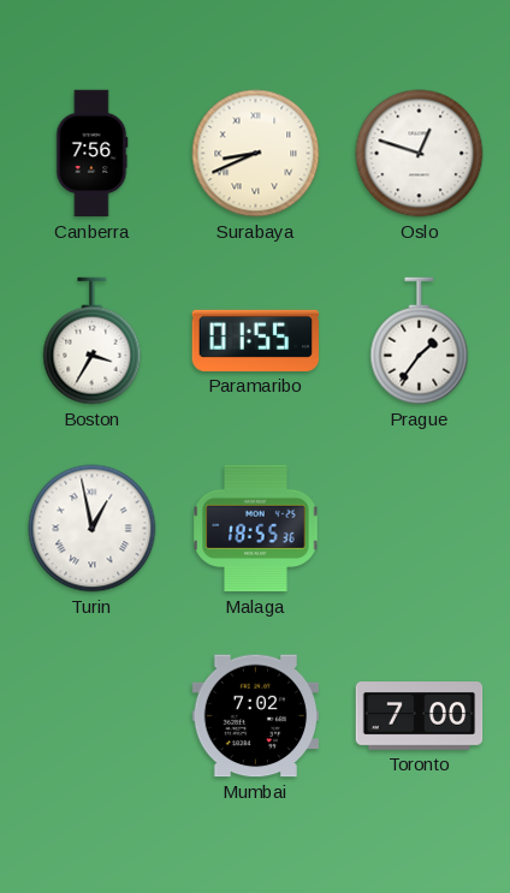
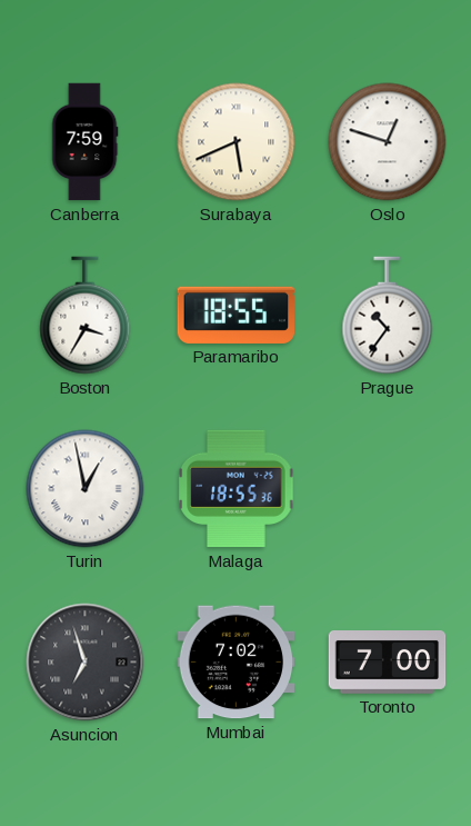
Canberra: 7:56 -> 7:59
Surabaya: 8:41 -> 5:41
Paramaribo: 01:55 -> 18:55
Prague: 1:36 -> 10:36
Asuncion: none -> 6:57
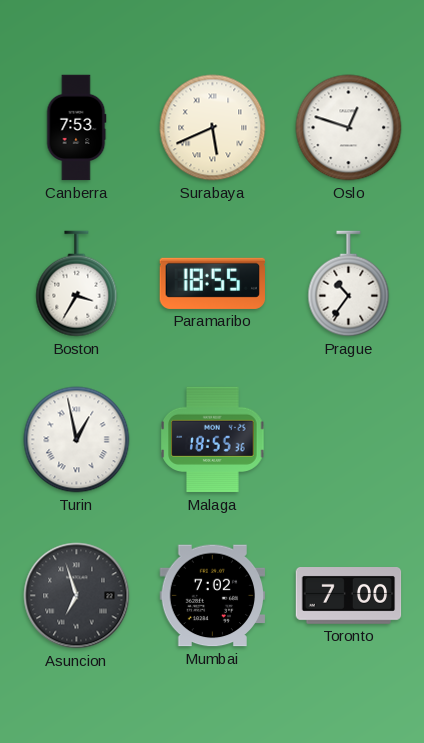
Canberra: 7:59 -> 7:53
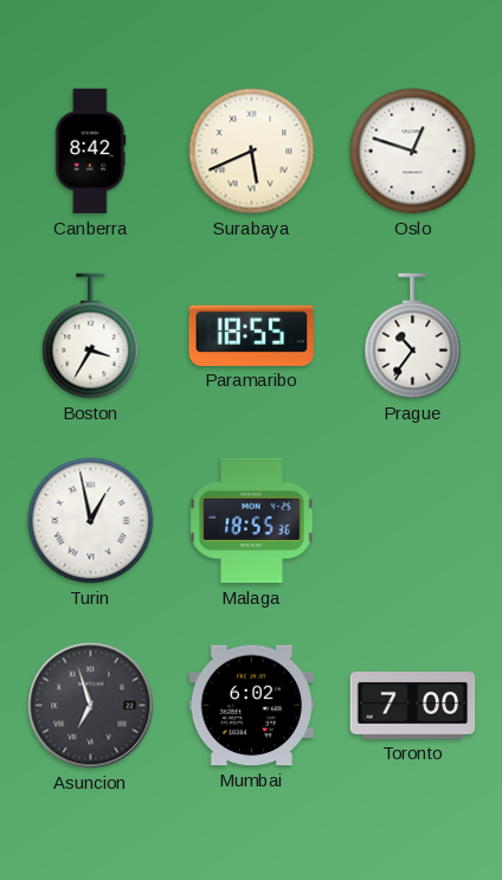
Canberra: 7:53 -> 8:42
Mumbai: 7:02 -> 6:02
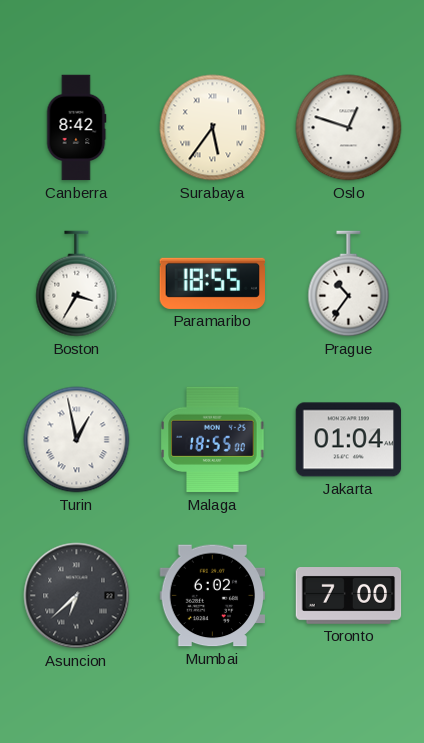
Surabaya: 5:41 -> 5:36
Malaga: 18:55:36 -> 18:55:00
Jakarta: none -> 01:04
Asuncion: 6:57 -> 6:38
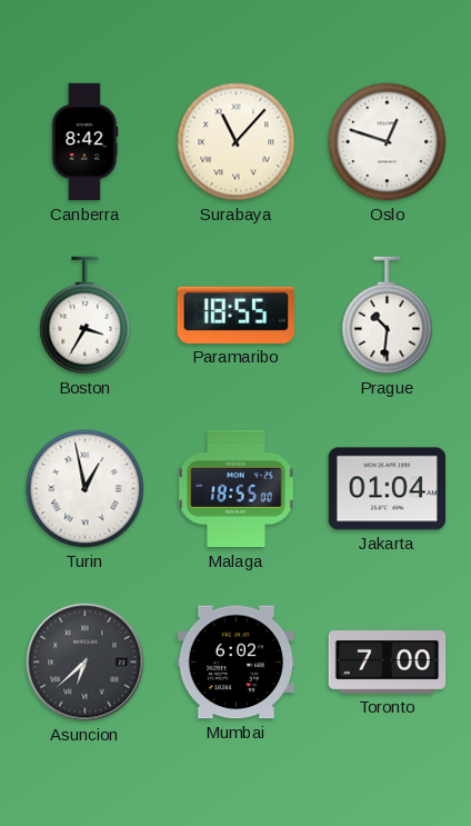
Surabaya: 5:36 -> 11:07
Prague: 10:36 -> 10:31
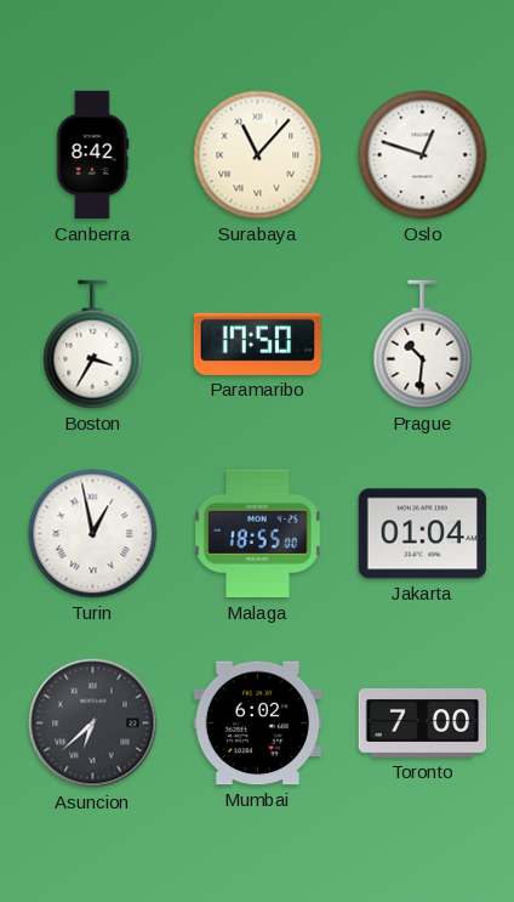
Paramaribo: 18:55 -> 17:50
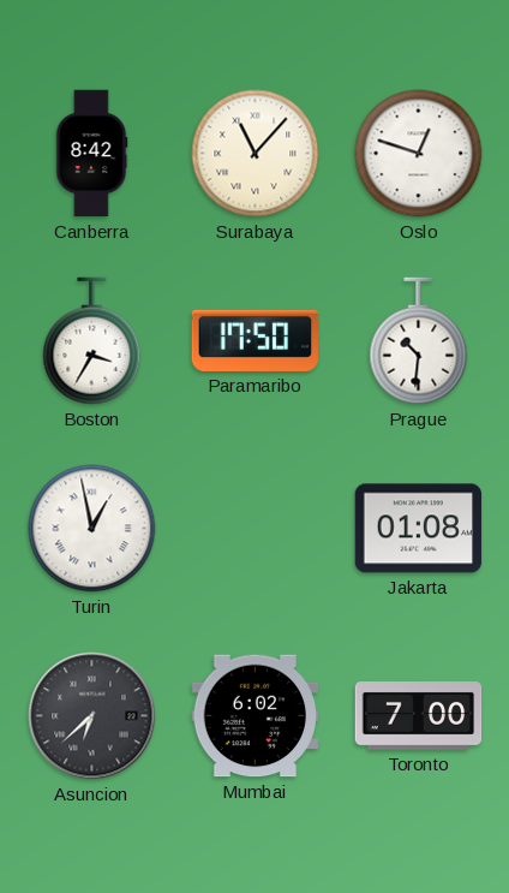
Malaga: 18:55 -> none
Jakarta: 01:04 -> 01:08
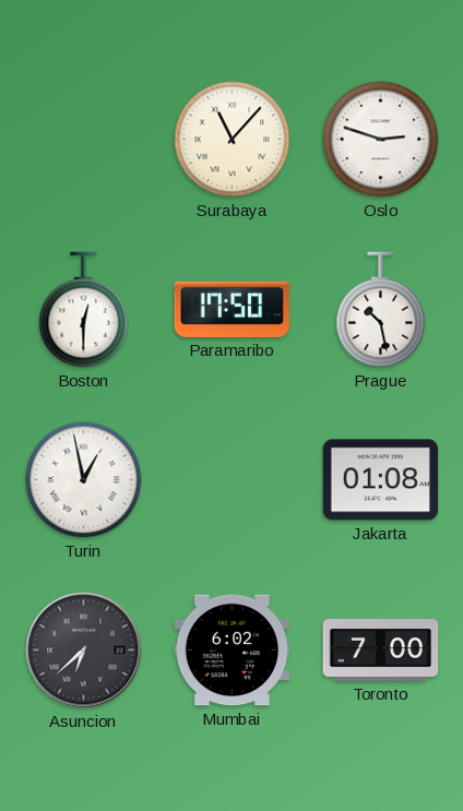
Canberra: 8:42 -> none
Oslo: 12:48 -> 2:48
Boston: 3:35 -> 12:30
Prague: 10:31 -> 10:28
